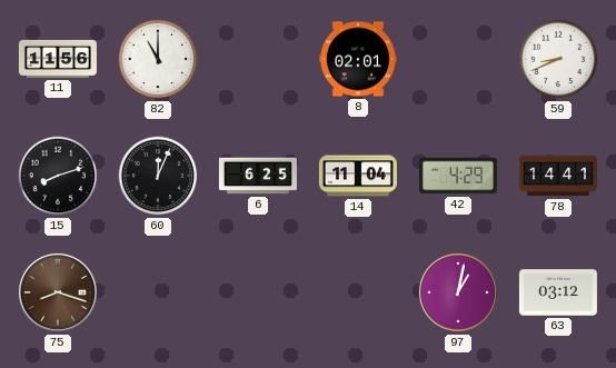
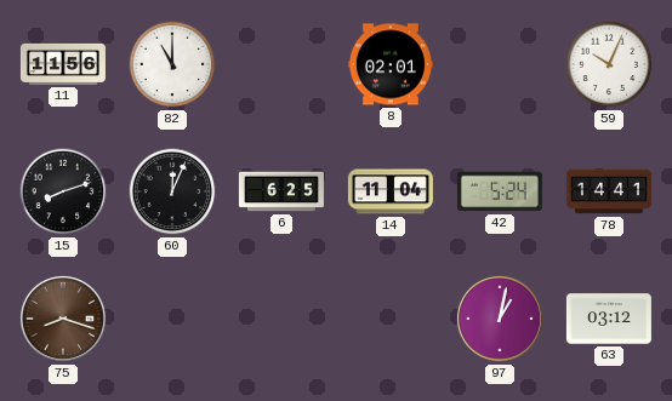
59: 8:41 -> 10:04
42: 4:29 -> 5:24
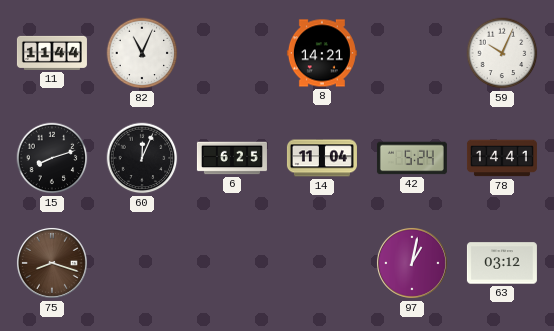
11: 11:56 -> 11:44
82: 11:00 -> 11:04
8: 02:01 -> 14:21
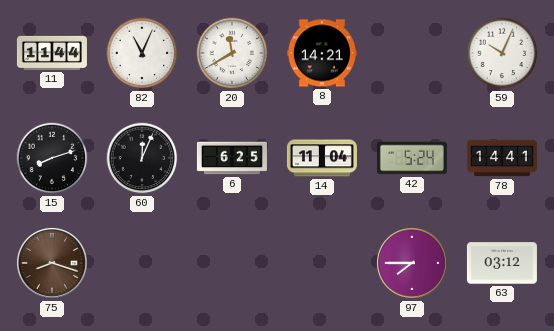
20: none -> 11:40
97: 1:02 -> 7:45
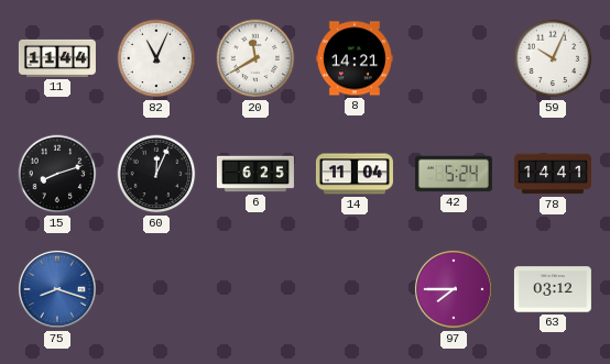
75 dial: brown -> blue
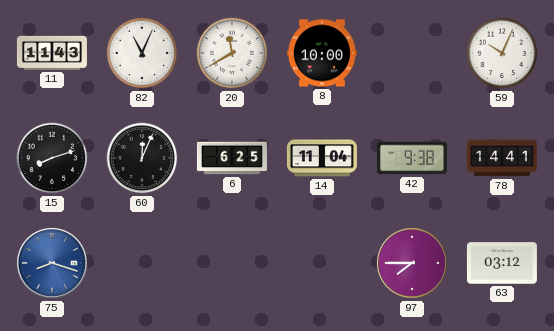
11: 11:44 -> 11:43
8: 14:21 -> 10:00
42: 5:24 -> 9:38
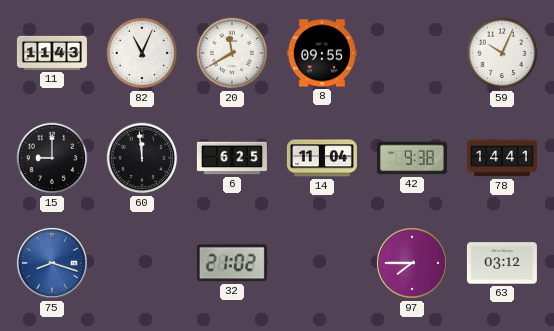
8: 10:00 -> 09:55
15: 8:12 -> 9:00
60: 12:04 -> 11:59
32: none -> 21:02
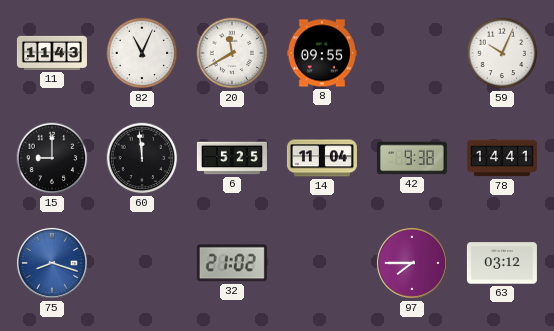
6: 6:25 -> 5:25
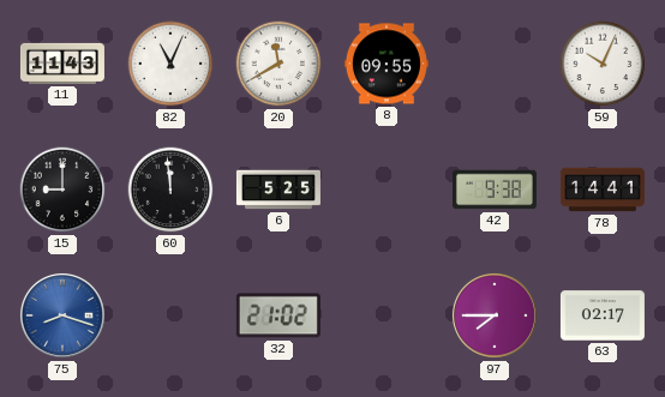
14: 11:04 -> none
63: 03:12 -> 02:17
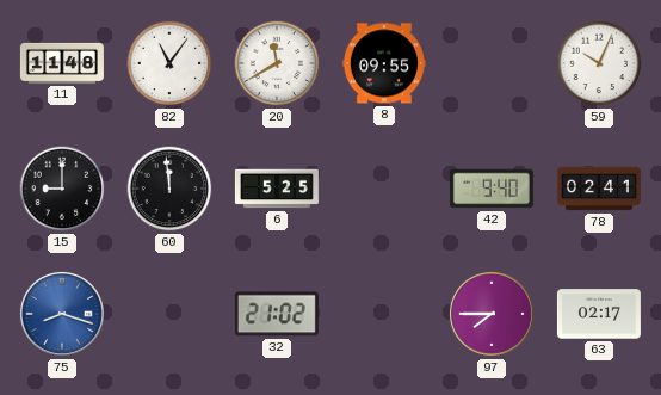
11: 11:43 -> 11:48
82: 11:04 -> 11:06
42: 9:38 -> 9:40
78: 14:41 -> 02:41
